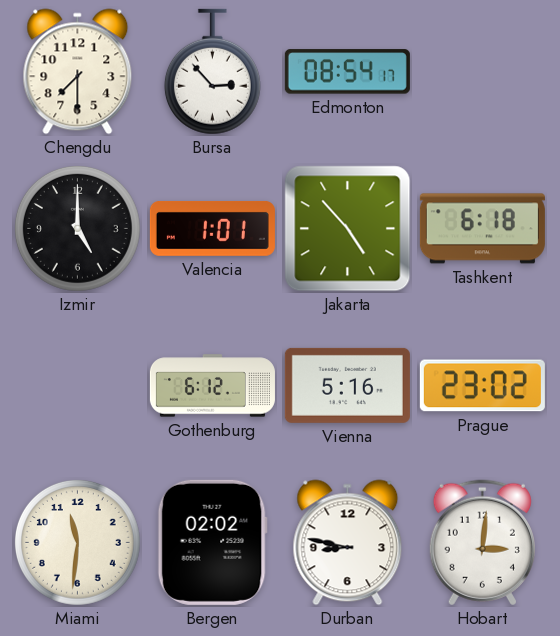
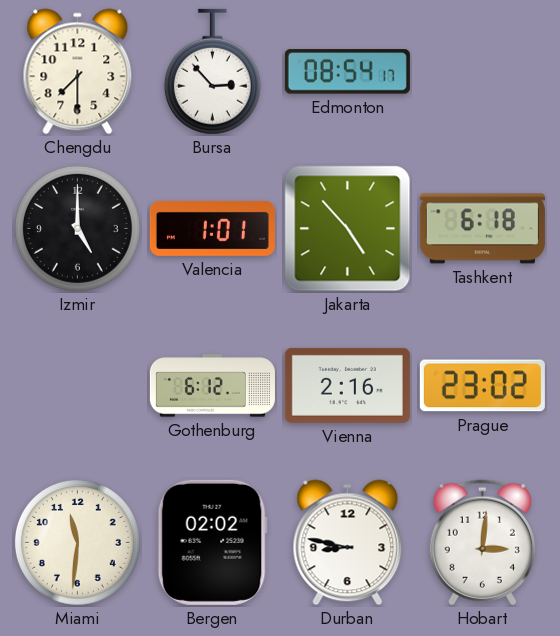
Vienna: 5:16 -> 2:16
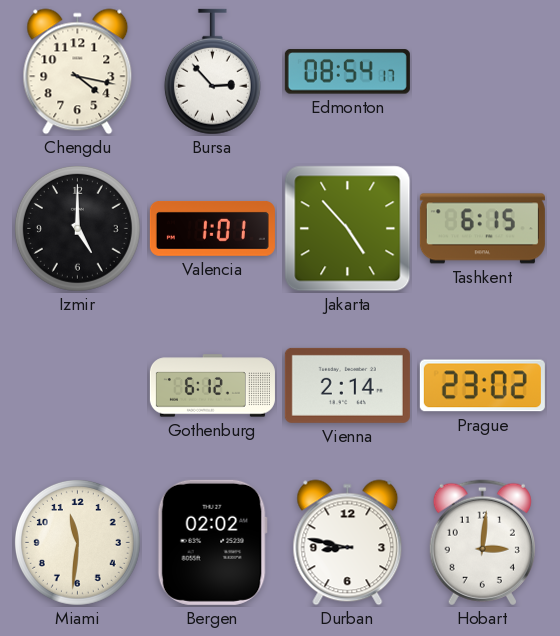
Chengdu: 7:30 -> 4:17
Tashkent: 6:18 -> 6:15
Vienna: 2:16 -> 2:14
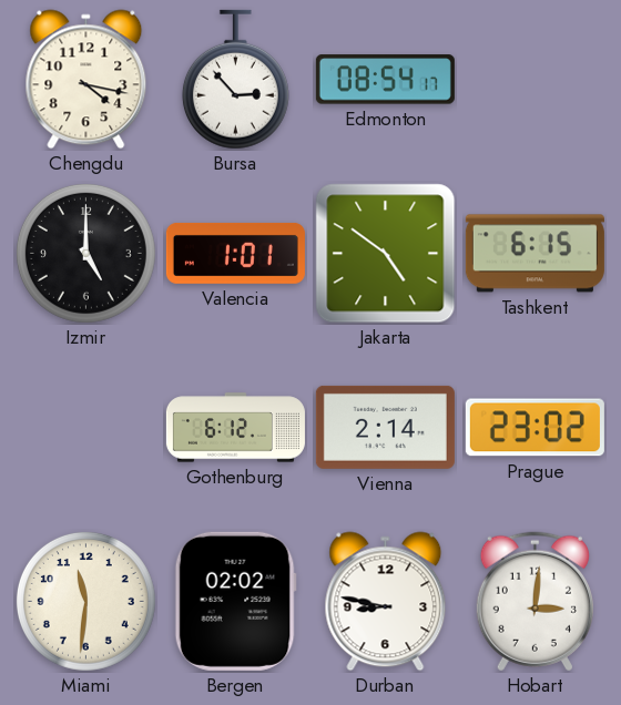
Jakarta: 4:53 -> 4:51
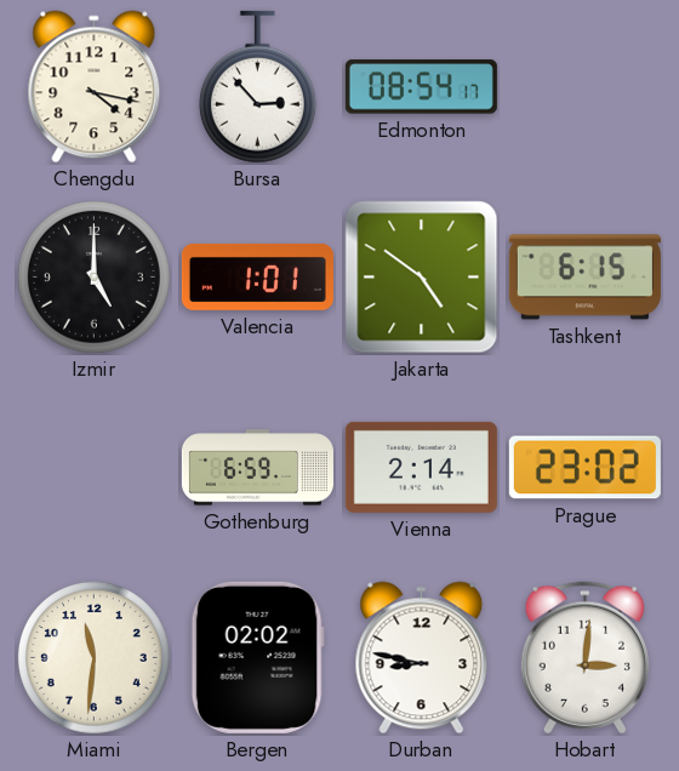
Gothenburg: 6:12 -> 6:59
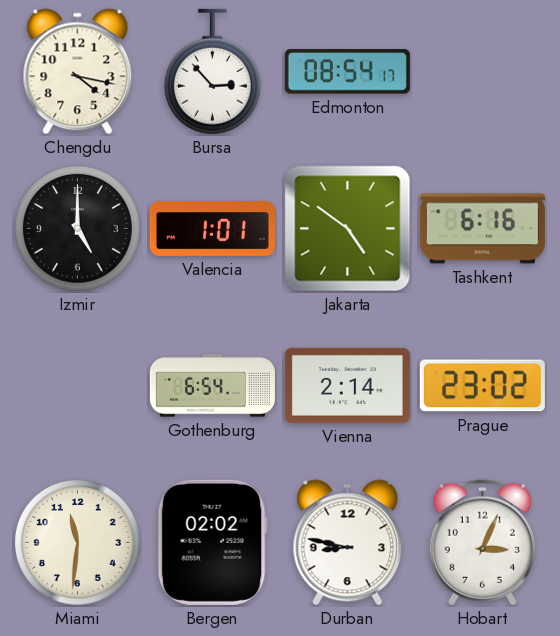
Tashkent: 6:15 -> 6:16
Gothenburg: 6:59 -> 6:54
Hobart: 3:01 -> 3:04
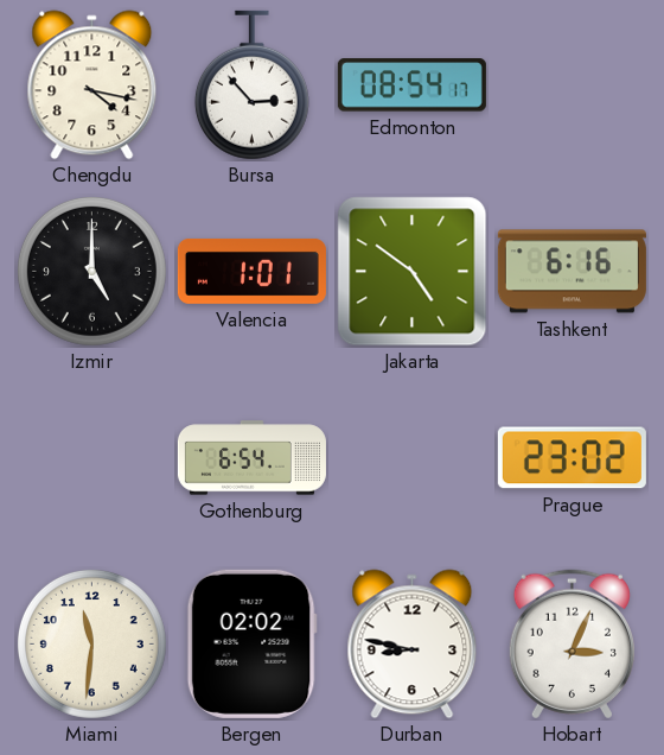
Vienna: 2:14 -> none
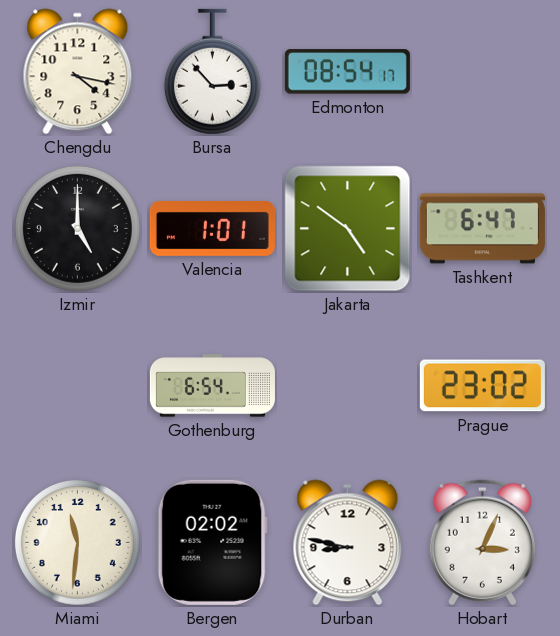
Tashkent: 6:16 -> 6:47
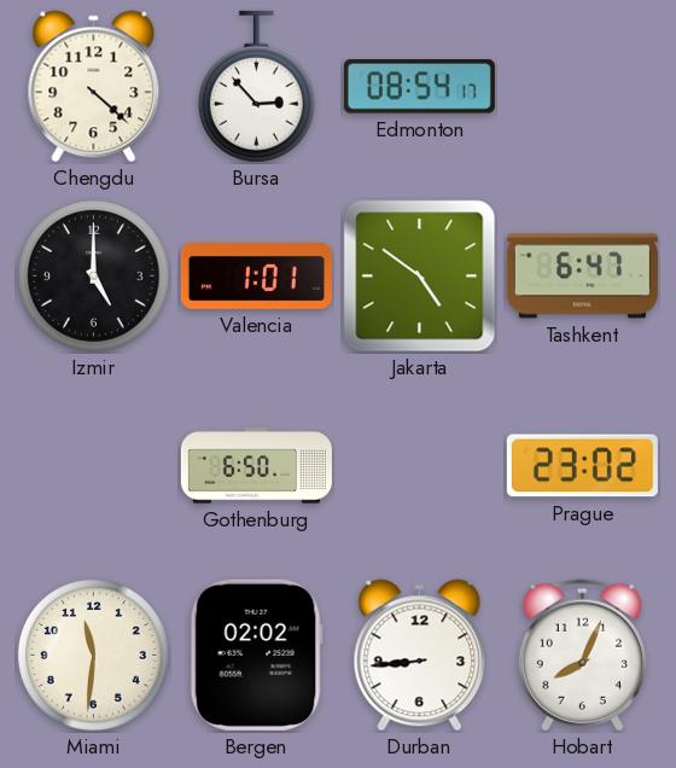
Chengdu: 4:17 -> 4:22
Gothenburg: 6:54 -> 6:50
Durban: 8:47 -> 8:44
Hobart: 3:04 -> 8:04
